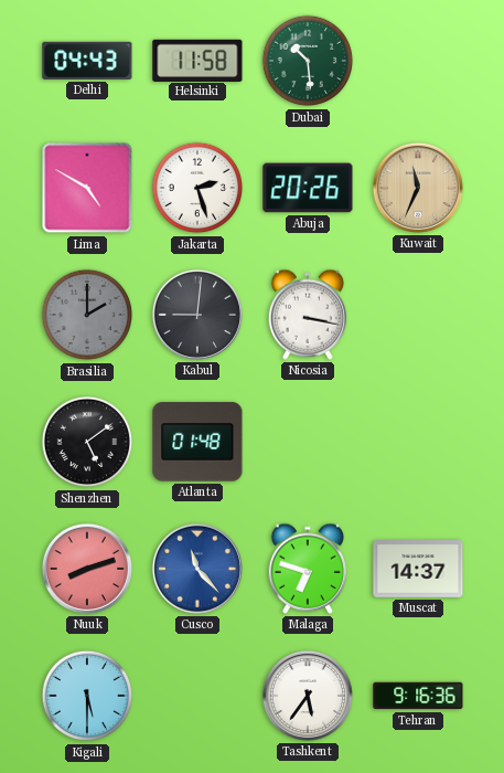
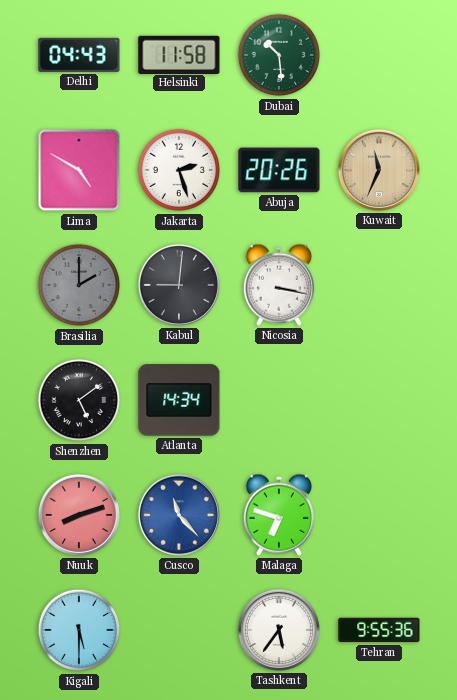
Atlanta: 01:48 -> 14:34
Muscat: 14:37 -> none
Tehran: 9:16 -> 9:55
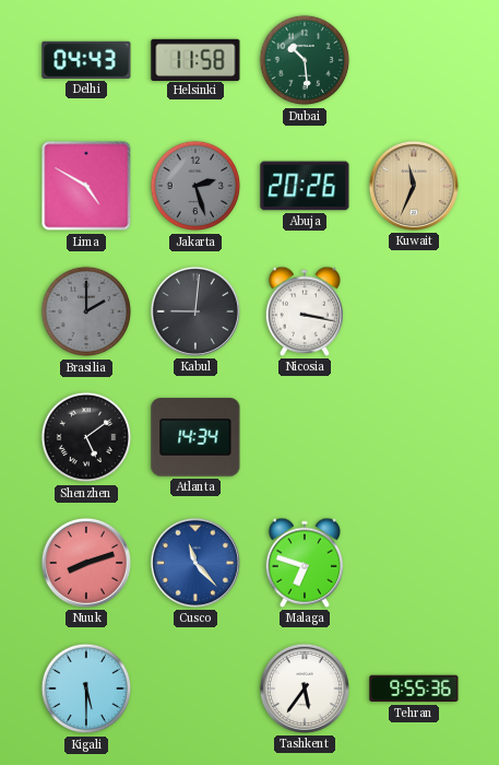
Jakarta dial: white -> grey
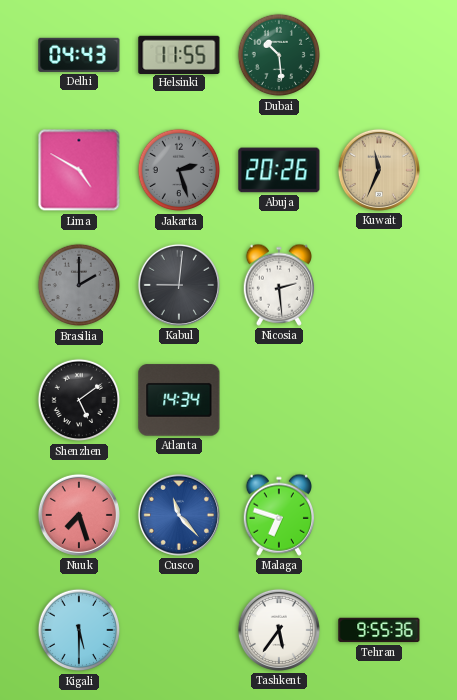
Helsinki: 11:58 -> 11:55
Nicosia: 3:17 -> 2:29
Nuuk: 8:12 -> 7:27
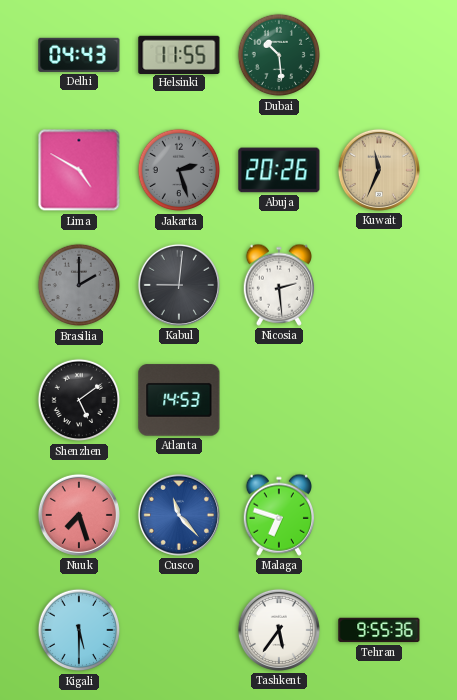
Atlanta: 14:34 -> 14:53
